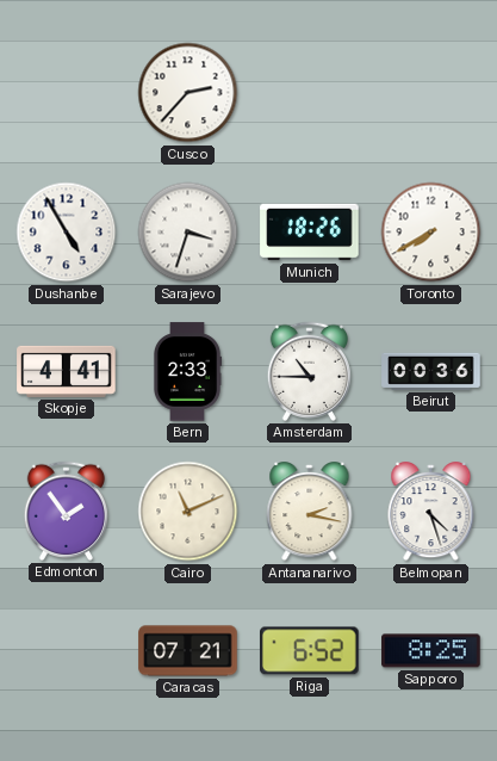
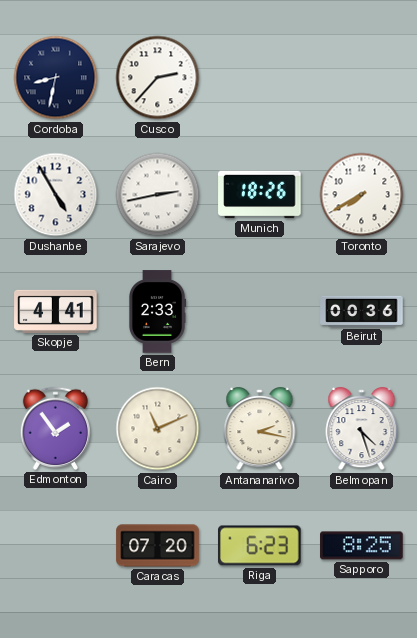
Cordoba: none -> 8:32
Sarajevo: 3:33 -> 2:43
Amsterdam: 10:45 -> none
Caracas: 07:21 -> 07:20
Riga: 6:52 -> 6:23
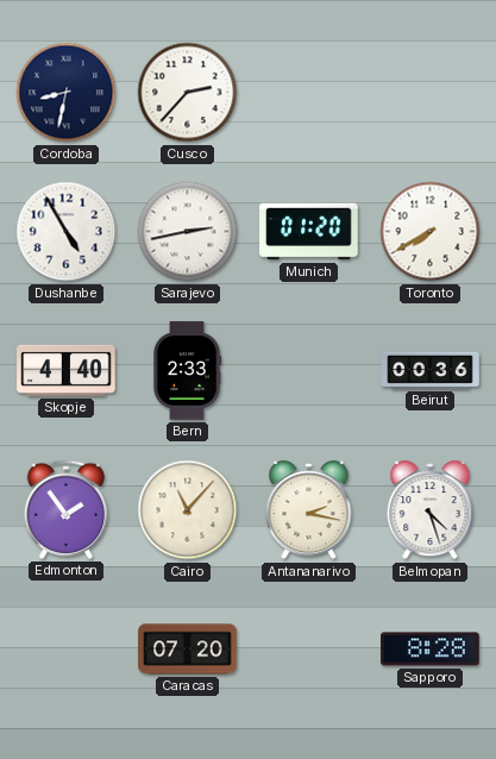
Munich: 18:26 -> 01:20
Skopje: 4:41 -> 4:40
Cairo: 11:11 -> 11:07
Riga: 6:23 -> none
Sapporo: 8:25 -> 8:28
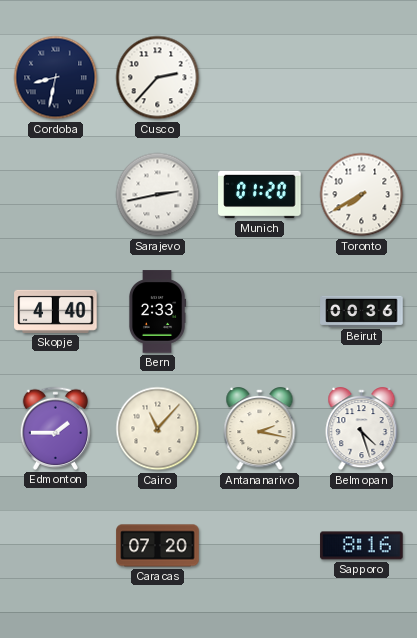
Dushanbe: 4:55 -> none
Edmonton: 1:54 -> 1:45
Sapporo: 8:28 -> 8:16
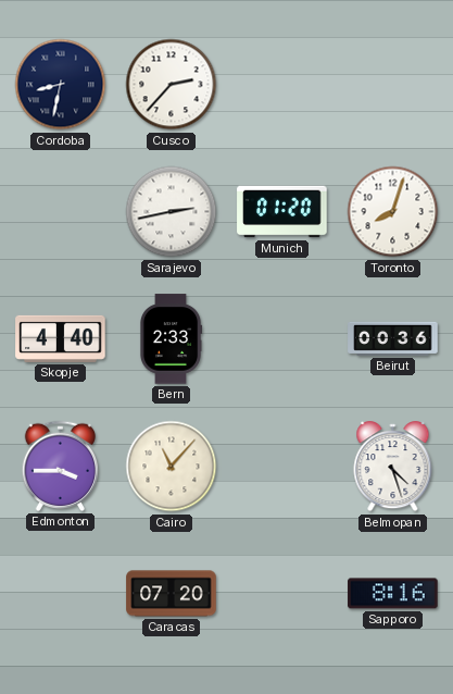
Toronto: 7:40 -> 8:03
Edmonton: 1:45 -> 3:45
Antananarivo: 2:17 -> none
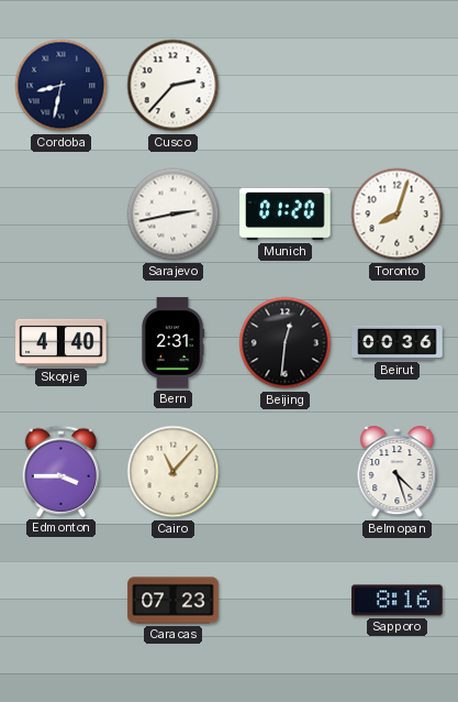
Bern: 2:33 -> 2:31
Beijing: none -> 12:31
Caracas: 07:20 -> 07:23
